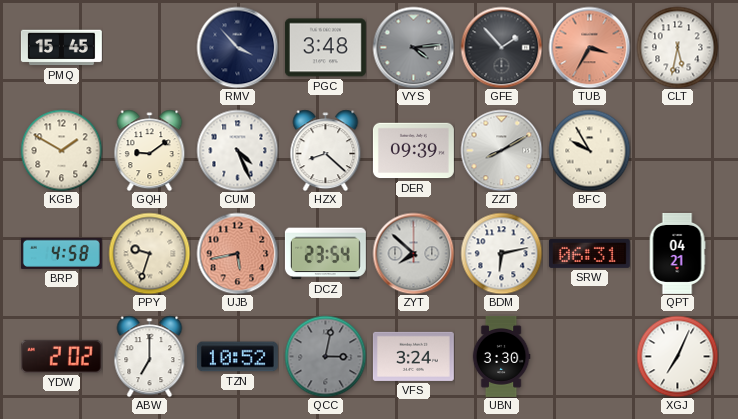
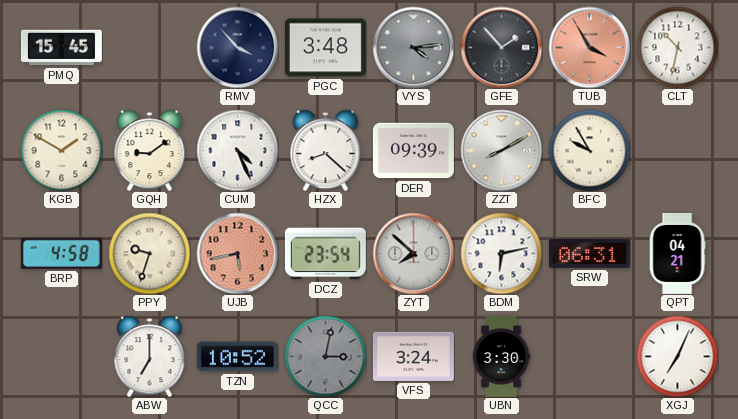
TUB: 3:35 -> 3:55
CLT: 5:32 -> 10:32
YDW: 2:02 -> none
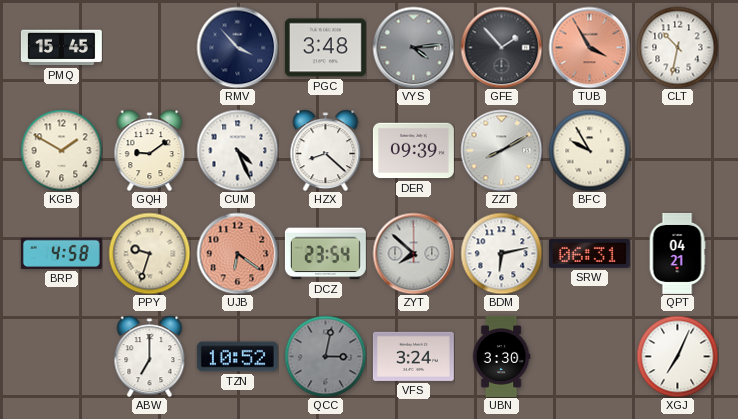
UJB: 5:43 -> 6:21
